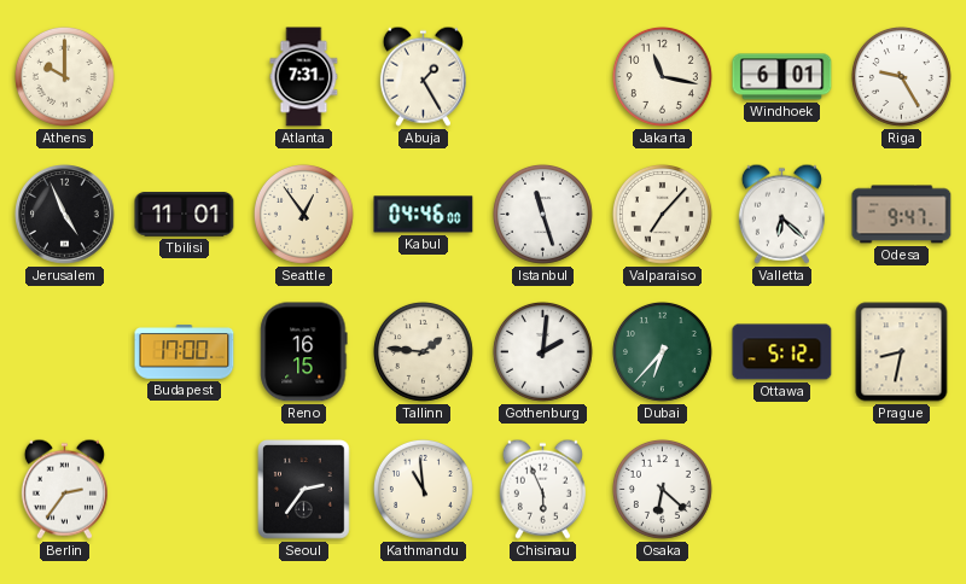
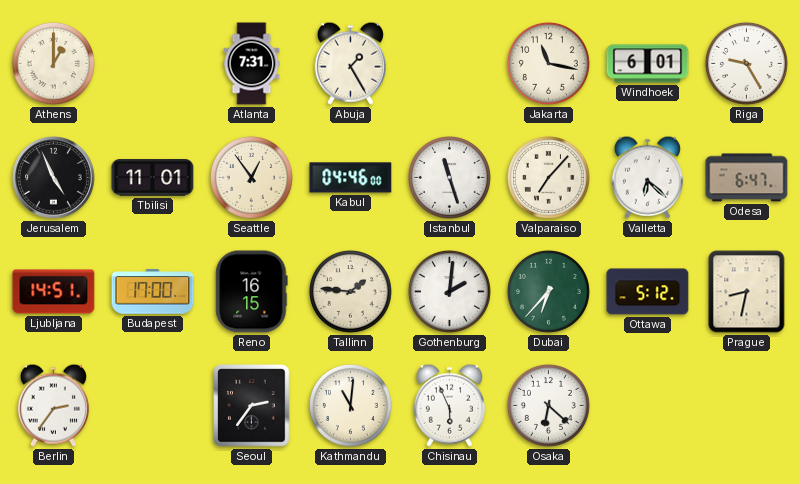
Athens: 10:00 -> 1:00
Odesa: 9:47 -> 6:47
Ljubljana: none -> 14:51
Kathmandu: 10:59 -> 11:01
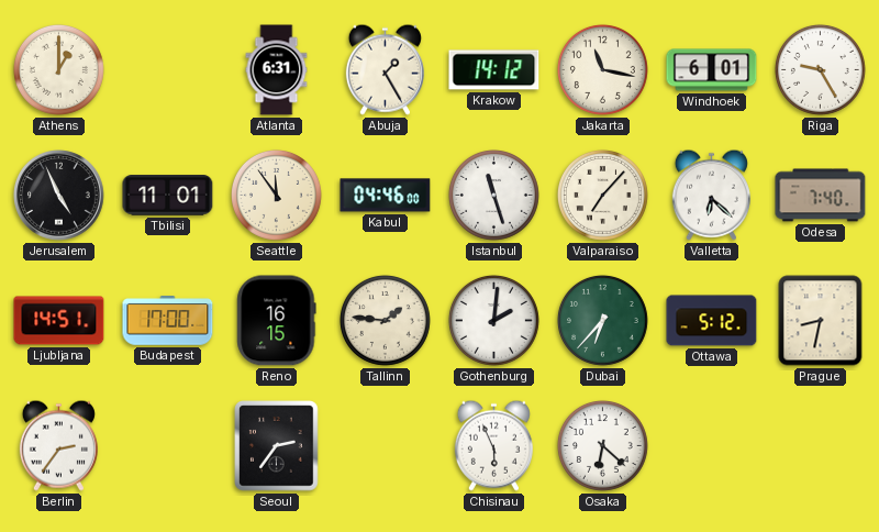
Atlanta: 7:31 -> 6:31
Krakow: none -> 14:12
Seattle: 12:54 -> 11:54
Odesa: 6:47 -> 7:40
Kathmandu: 11:01 -> none
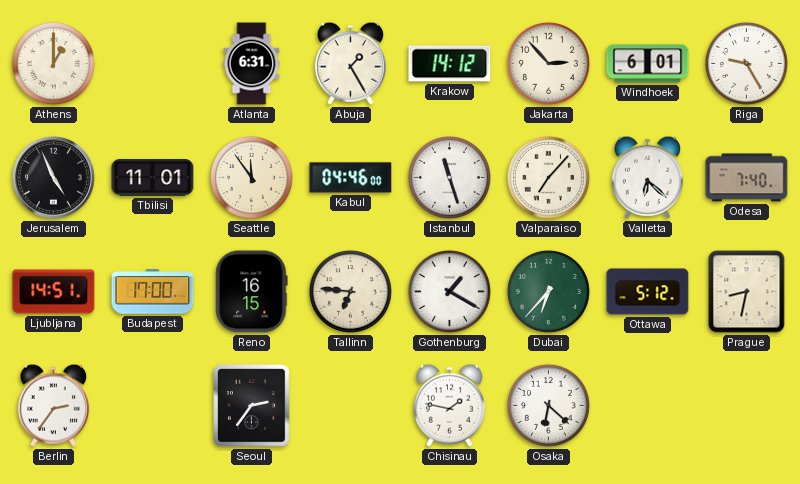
Jakarta: 11:17 -> 2:53
Tallinn: 1:46 -> 6:46
Gothenburg: 2:01 -> 1:20
Chisinau: 5:56 -> 1:47
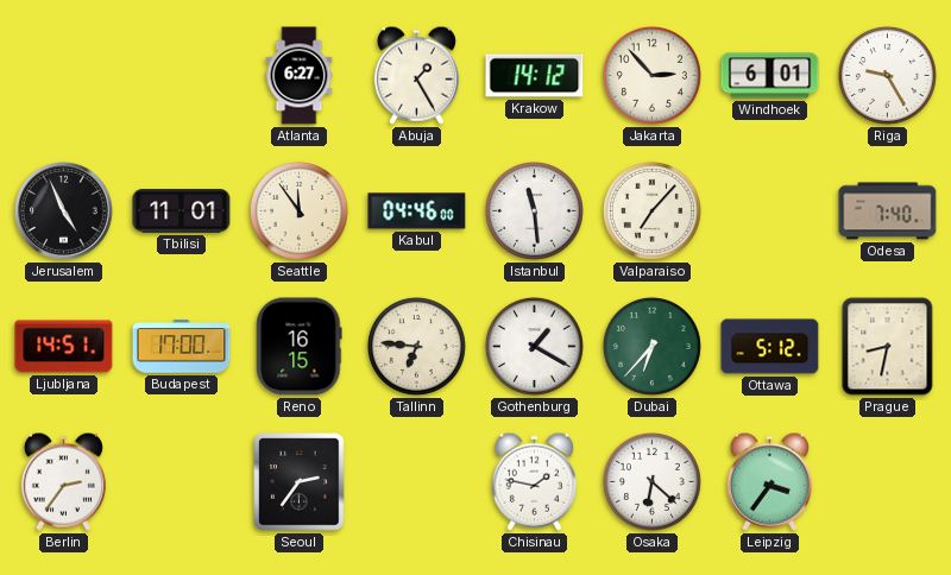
Athens: 1:00 -> none
Atlanta: 6:31 -> 6:27
Istanbul: 11:27 -> 11:29
Valletta: 6:22 -> none
Leipzig: none -> 3:36
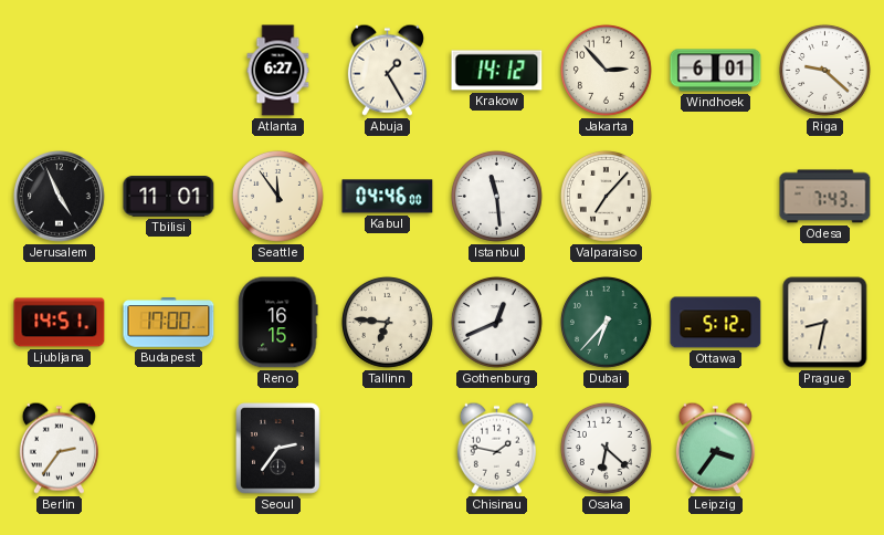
Riga: 9:25 -> 9:22
Odesa: 7:40 -> 7:43
Gothenburg: 1:20 -> 12:41
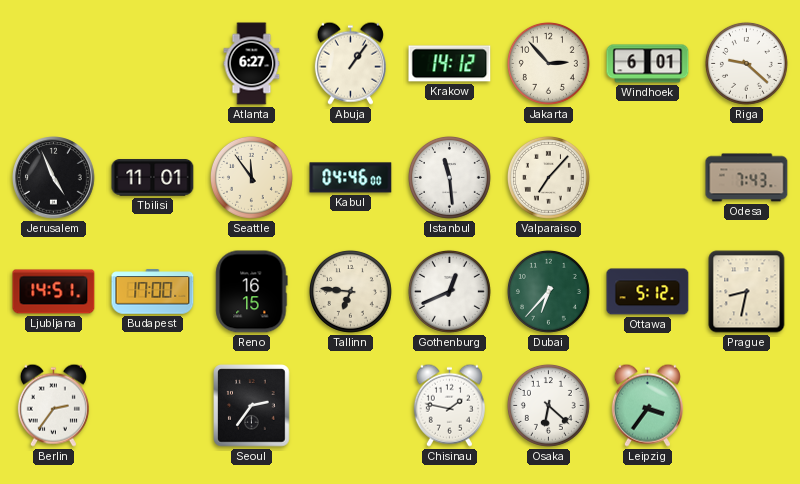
Abuja: 1:25 -> 1:06
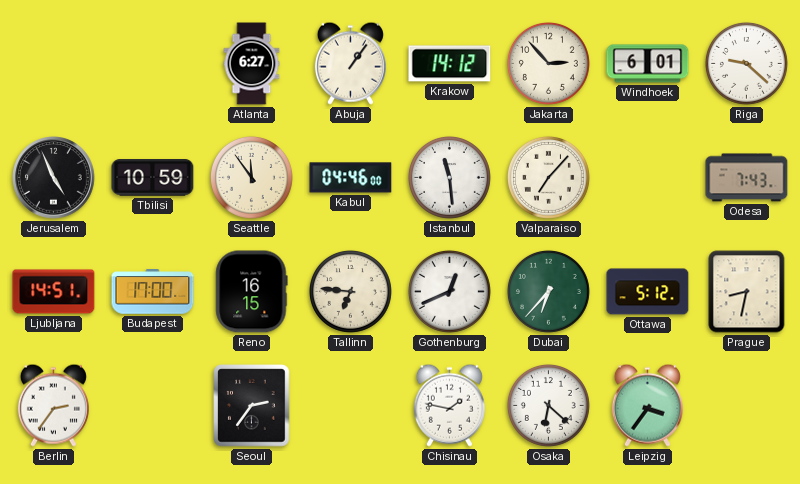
Tbilisi: 11:01 -> 10:59
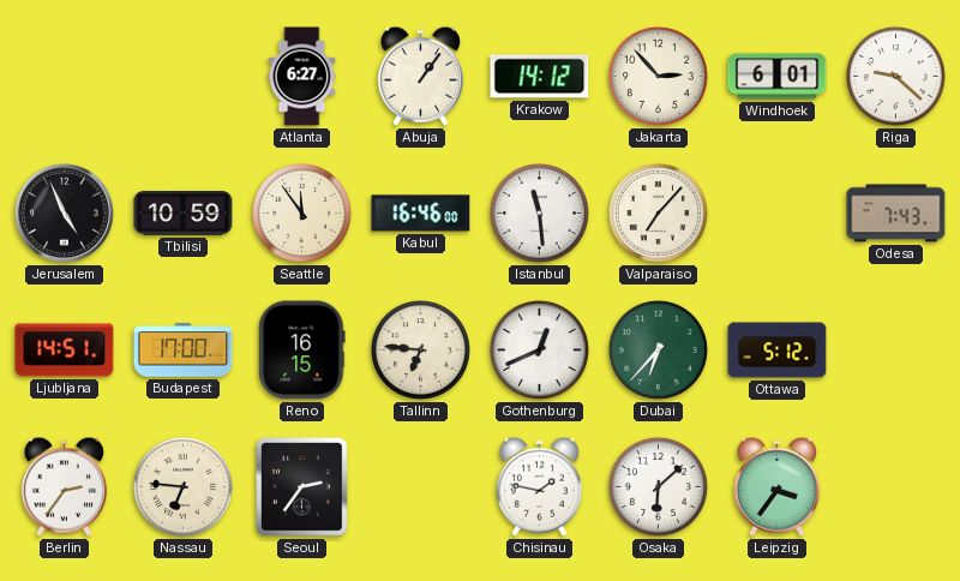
Kabul: 04:46 -> 16:46
Prague: 8:32 -> none
Nassau: none -> 6:46
Osaka: 6:22 -> 6:08
